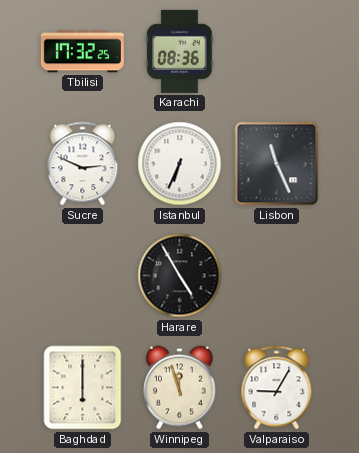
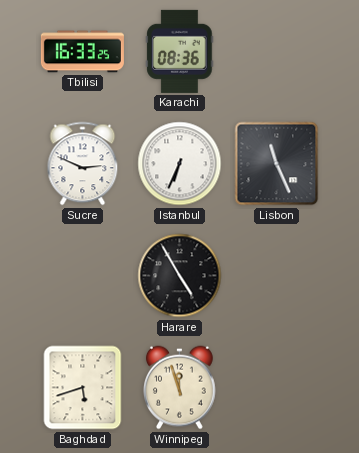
Tbilisi: 17:32 -> 16:33
Baghdad: 6:00 -> 5:42
Valparaiso: 9:05 -> none
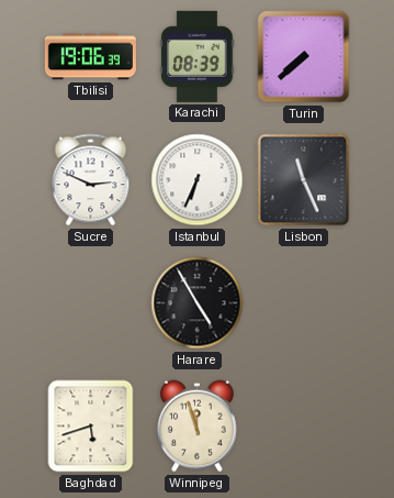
Tbilisi: 16:33 -> 19:06
Karachi: 08:36 -> 08:39
Turin: none -> 7:38
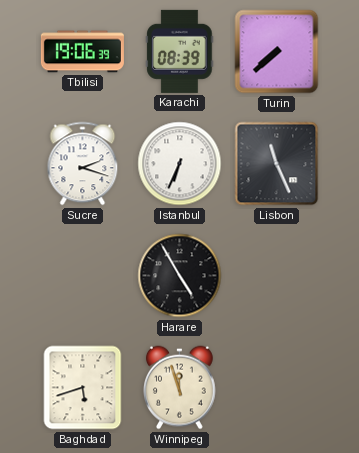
Sucre: 2:49 -> 2:18
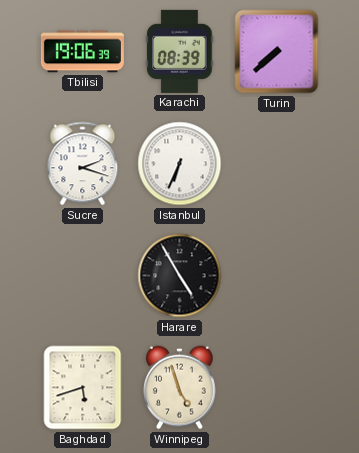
Lisbon: 11:26 -> none
Winnipeg: 11:57 -> 4:57
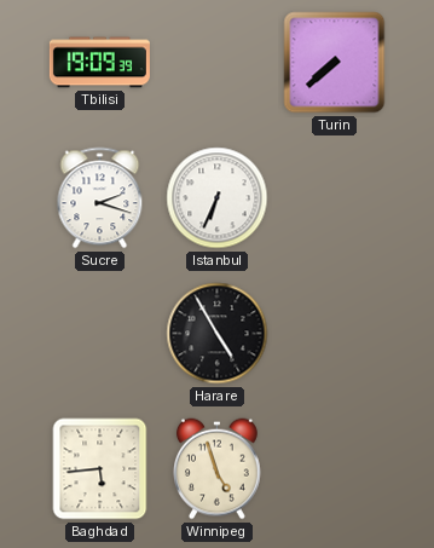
Tbilisi: 19:06 -> 19:09
Karachi: 08:39 -> none
Baghdad: 5:42 -> 5:44
